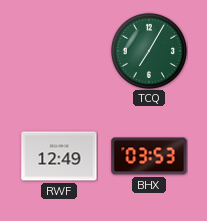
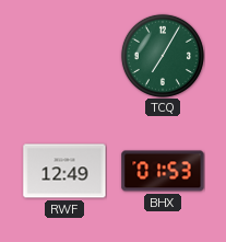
BHX: 03:53 -> 01:53
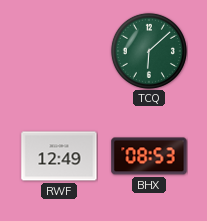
TCQ: 7:05 -> 6:08
BHX: 01:53 -> 08:53
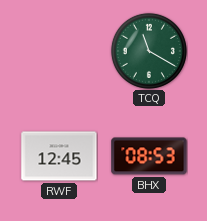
TCQ: 6:08 -> 11:20
RWF: 12:49 -> 12:45
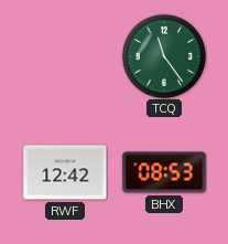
TCQ: 11:20 -> 11:24
RWF: 12:45 -> 12:42
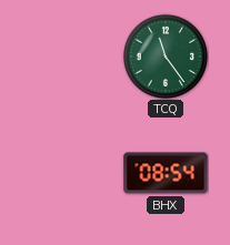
RWF: 12:42 -> none
BHX: 08:53 -> 08:54
